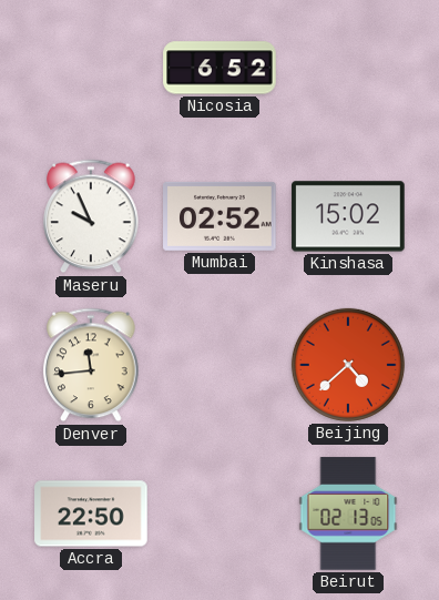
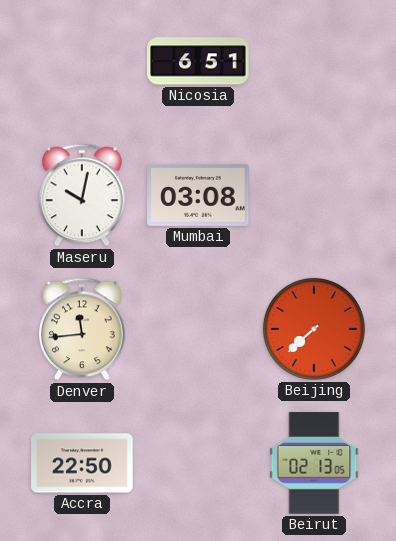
Nicosia: 6:52 -> 6:51
Maseru: 9:56 -> 10:02
Mumbai: 02:52 -> 03:08
Kinshasa: 15:02 -> none
Beijing: 4:38 -> 7:38
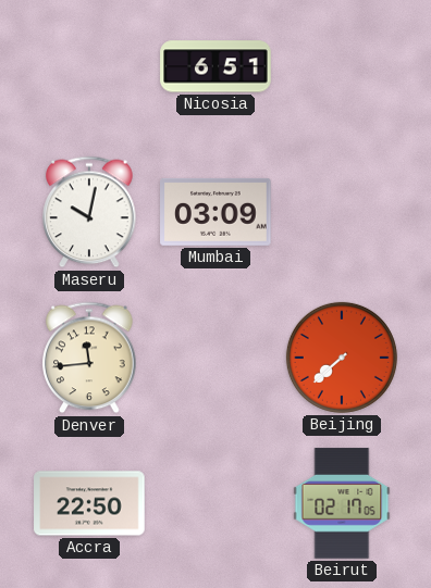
Mumbai: 03:08 -> 03:09
Beirut: 02:13 -> 02:17
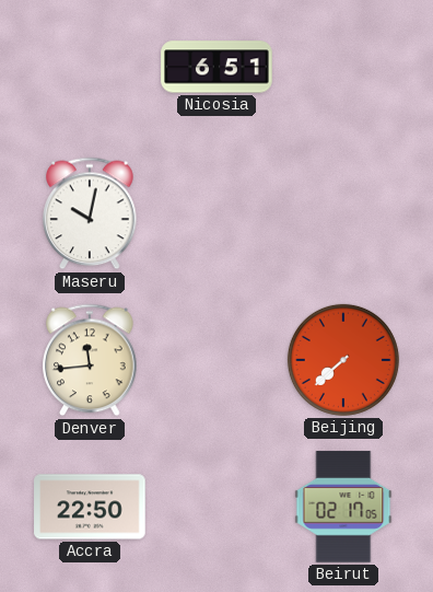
Mumbai: 03:09 -> none
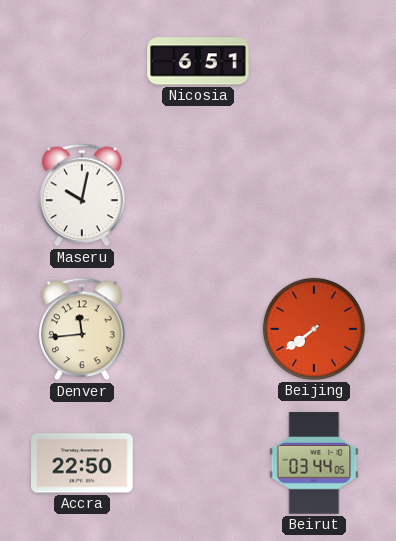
Beijing: 7:38 -> 7:39
Beirut: 02:17 -> 03:44
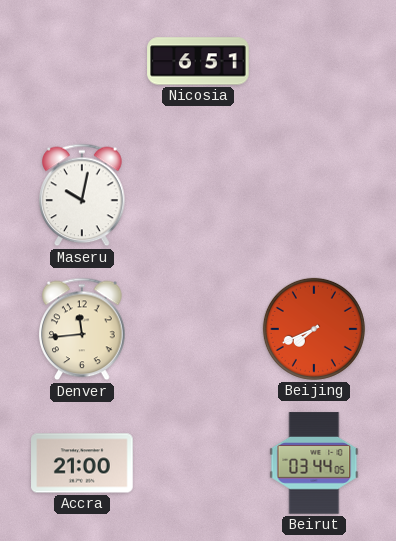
Beijing: 7:39 -> 7:41
Accra: 22:50 -> 21:00
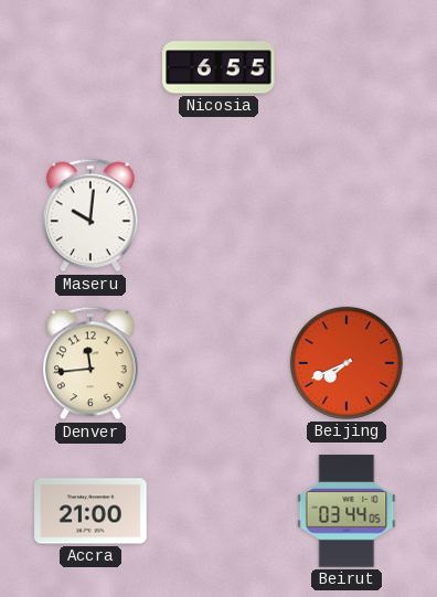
Nicosia: 6:51 -> 6:55
Maseru: 10:02 -> 10:01
